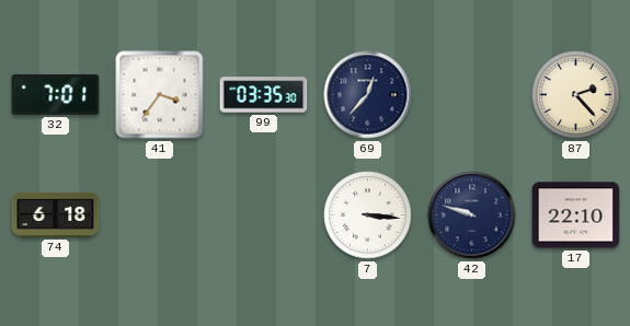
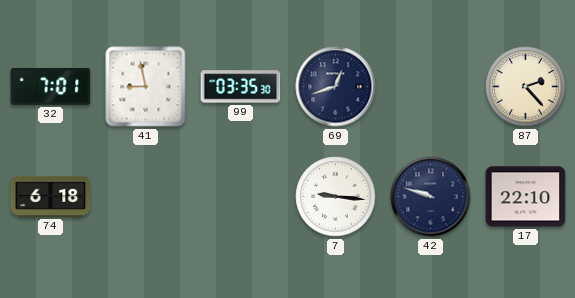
41: 3:36 -> 8:58
69: 12:37 -> 12:42
7: 3:16 -> 9:16
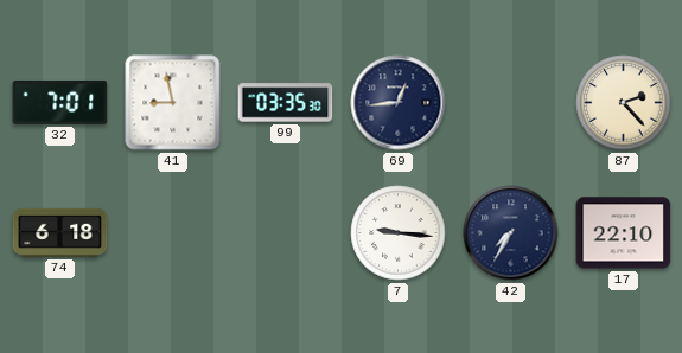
69: 12:42 -> 12:44
42: 9:48 -> 7:35
